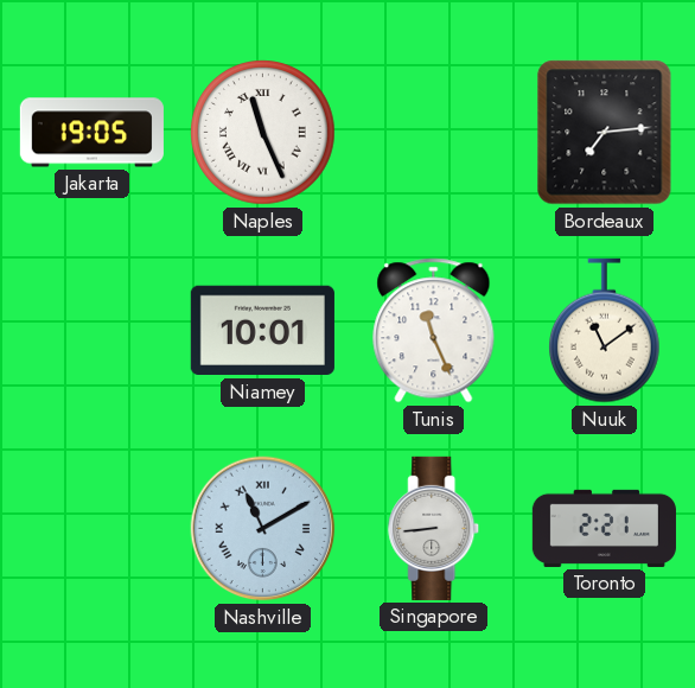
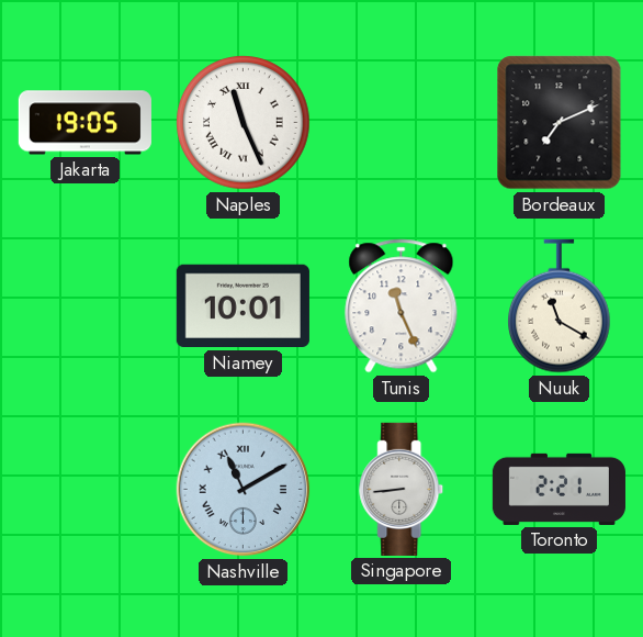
Bordeaux: 7:14 -> 7:11
Nuuk: 11:09 -> 11:20
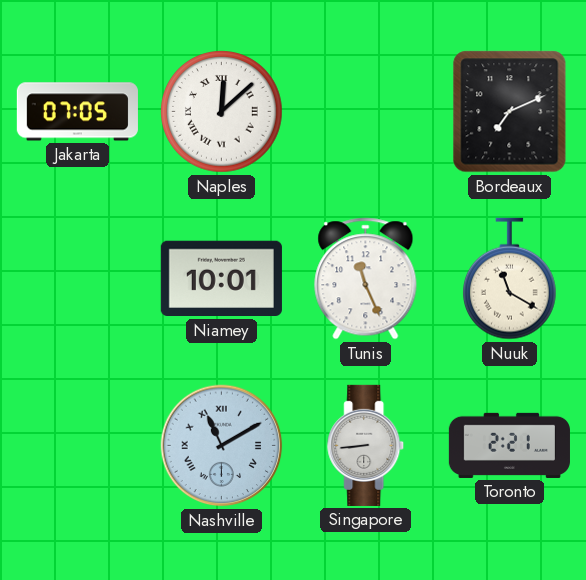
Jakarta: 19:05 -> 07:05
Naples: 11:26 -> 12:08
